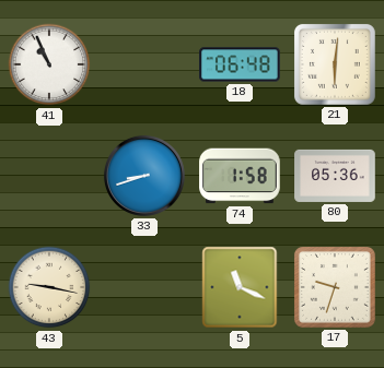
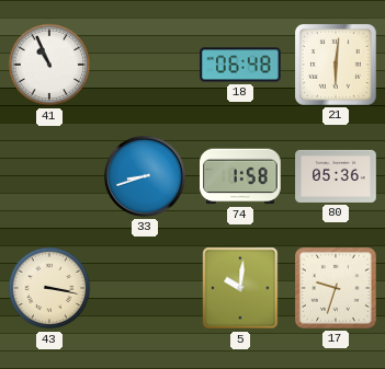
43: 9:17 -> 3:17
5: 11:19 -> 10:01
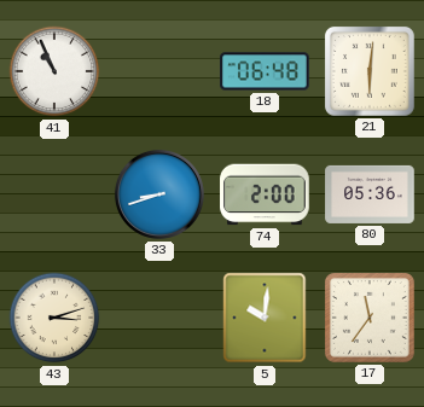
74: 1:58 -> 2:00
43: 3:17 -> 3:12
17: 9:33 -> 11:36
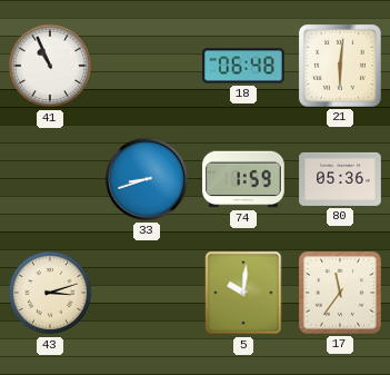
74: 2:00 -> 1:59
